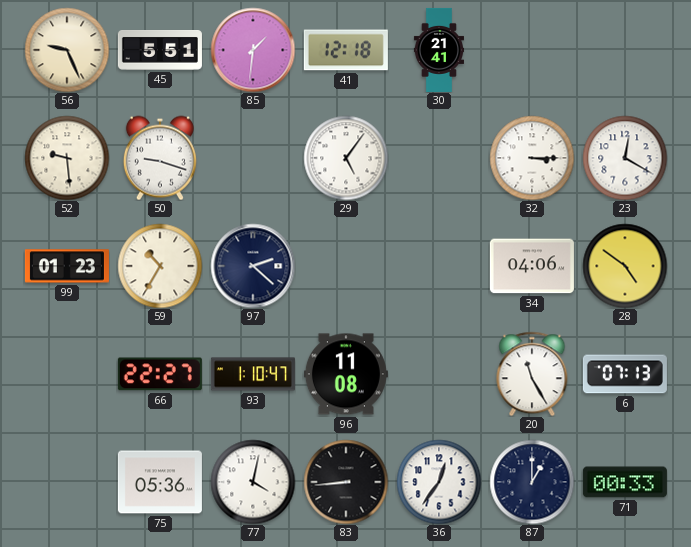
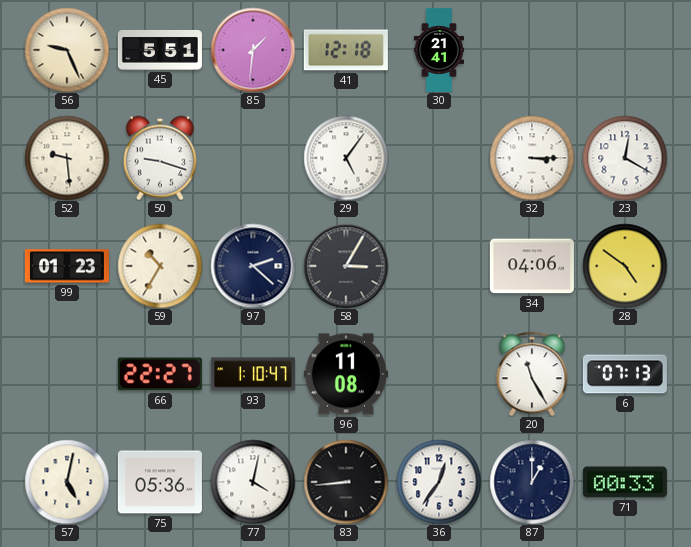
58: none -> 3:05
57: none -> 5:02
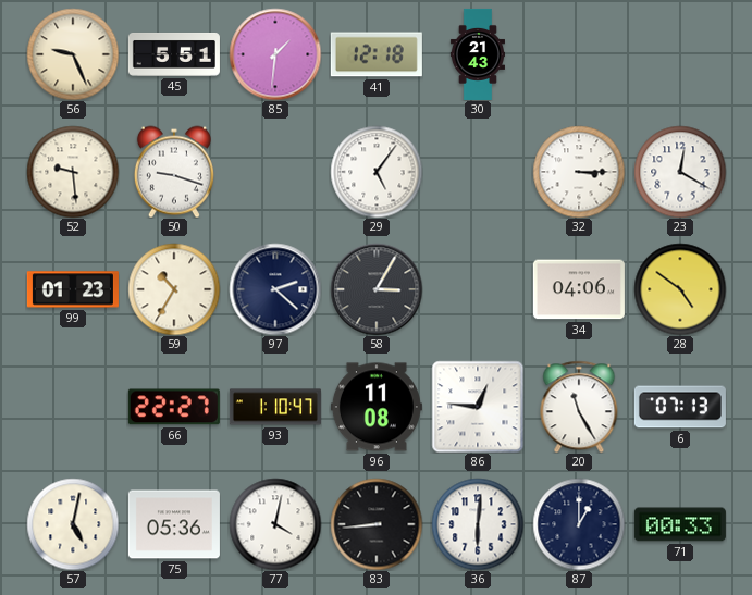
30: 21:41 -> 21:43
86: none -> 12:46
36: 12:36 -> 6:01
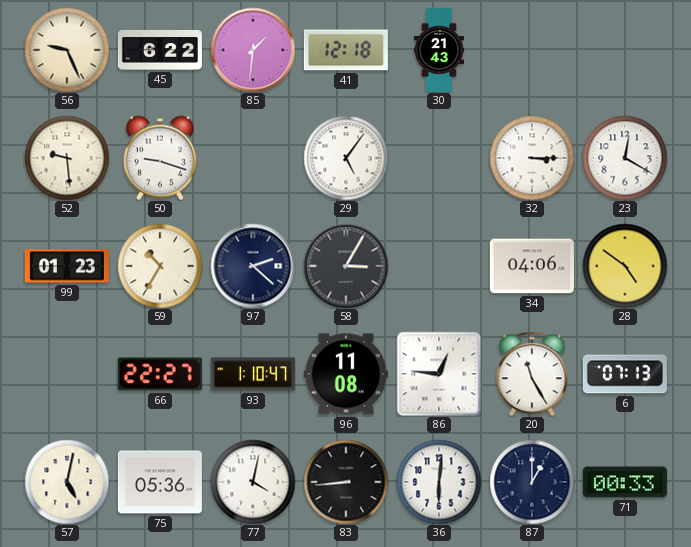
45: 5:51 -> 6:22
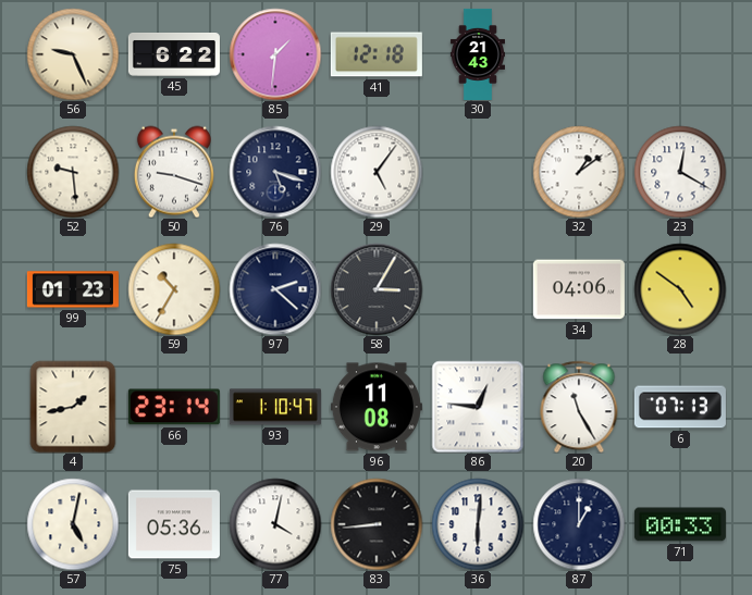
76: none -> 5:18
32: 3:15 -> 1:09
4: none -> 1:43
66: 22:27 -> 23:14
